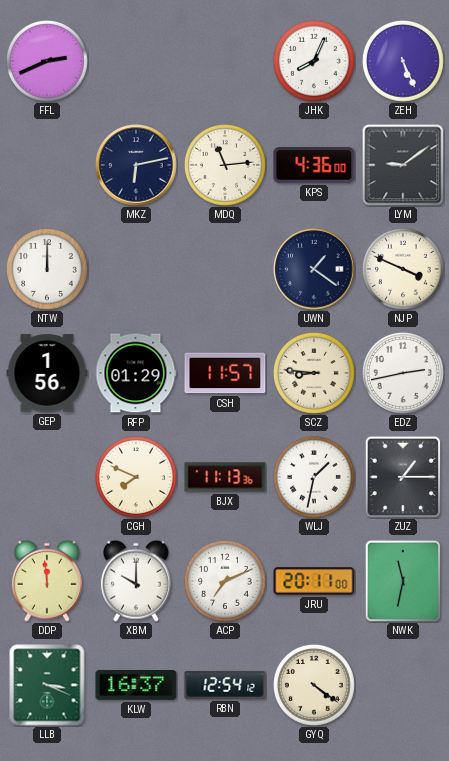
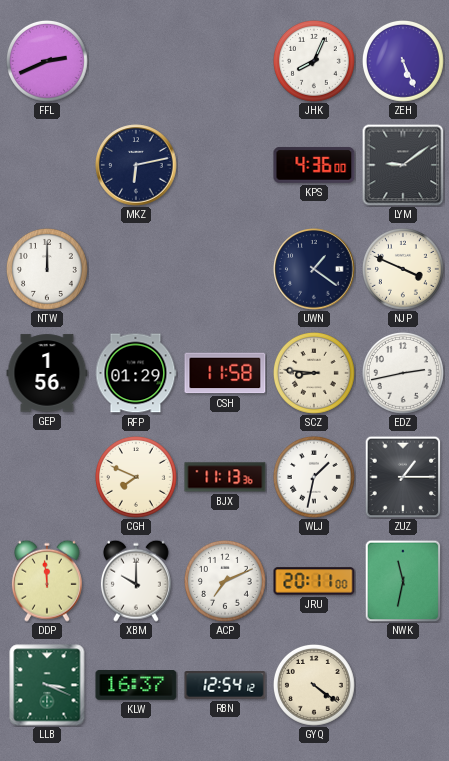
MDQ: 11:14 -> none
CSH: 11:57 -> 11:58
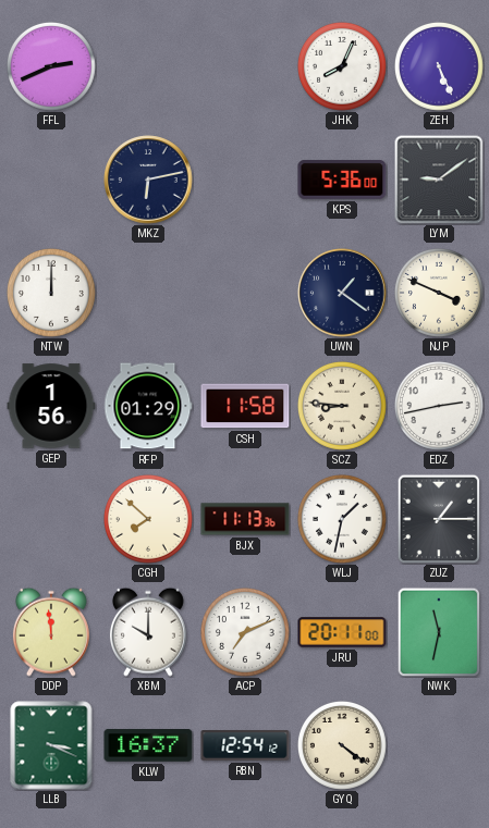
KPS: 4:36 -> 5:36
CGH: 7:49 -> 7:52
